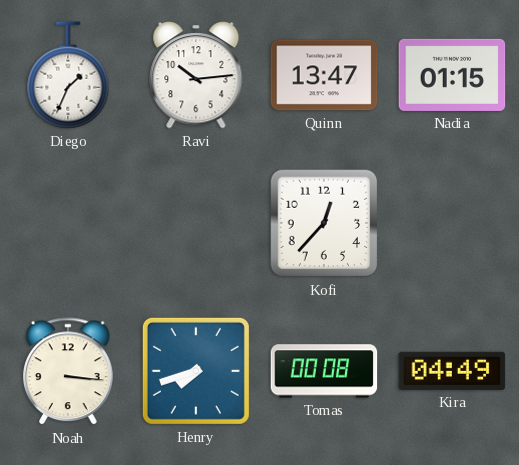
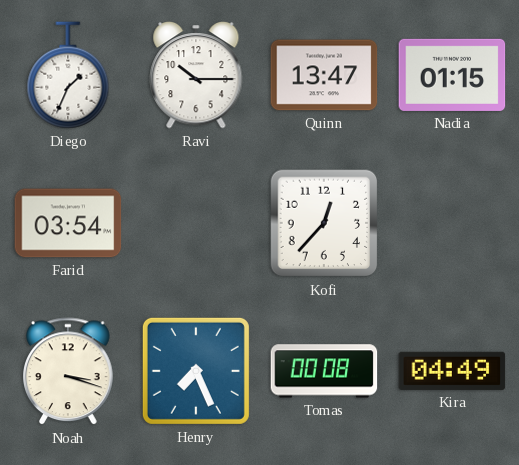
Ravi: 10:14 -> 10:15
Farid: none -> 03:54
Noah: 3:16 -> 3:18
Henry: 7:42 -> 7:26
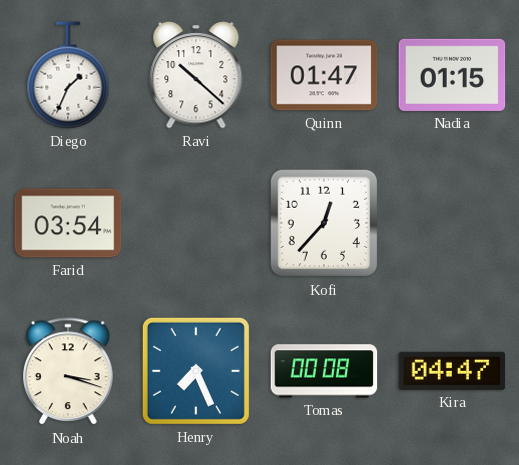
Ravi: 10:15 -> 10:22
Quinn: 13:47 -> 01:47
Kira: 04:49 -> 04:47
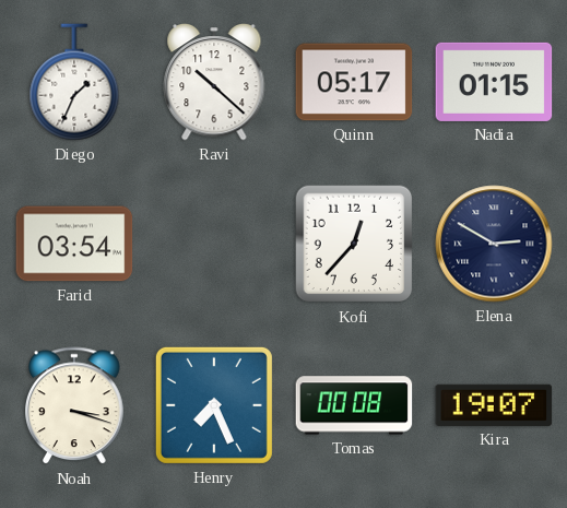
Quinn: 01:47 -> 05:17
Elena: none -> 2:50
Kira: 04:47 -> 19:07
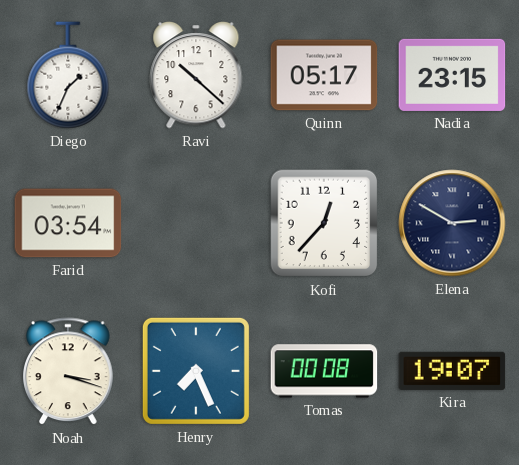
Nadia: 01:15 -> 23:15
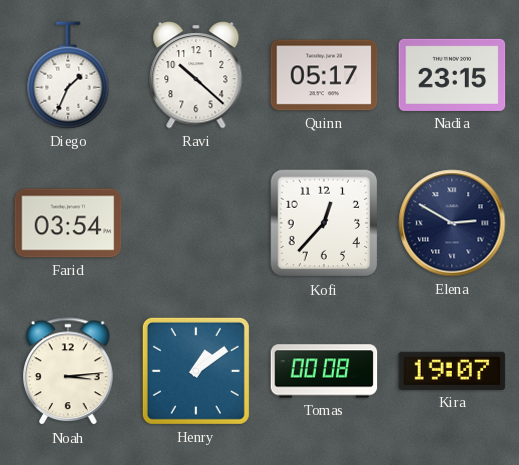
Noah: 3:18 -> 3:14
Henry: 7:26 -> 1:09
